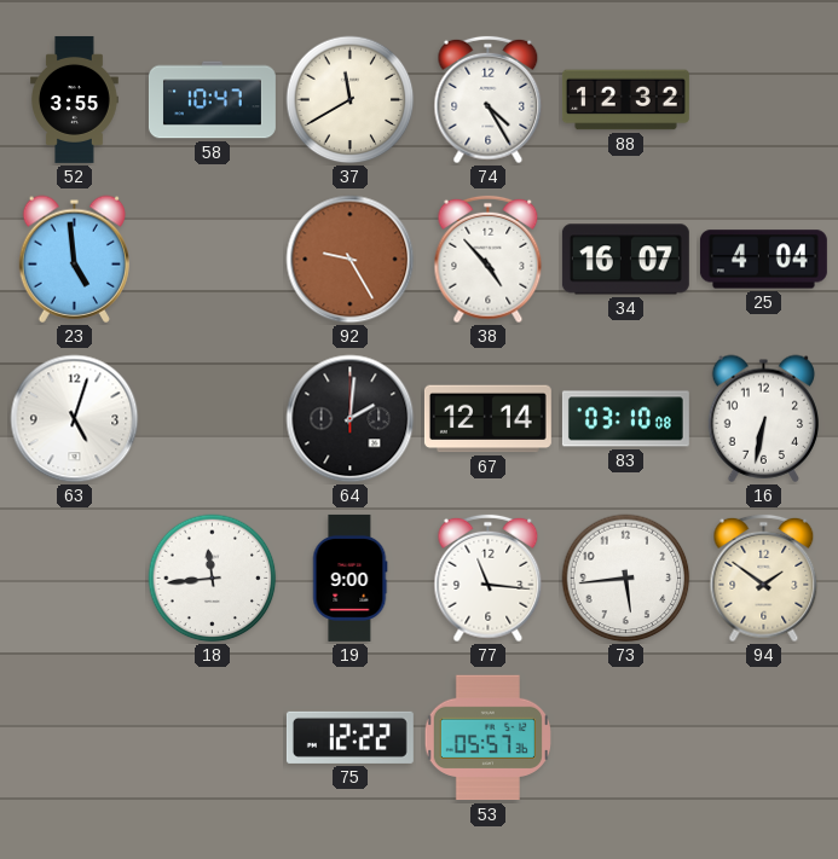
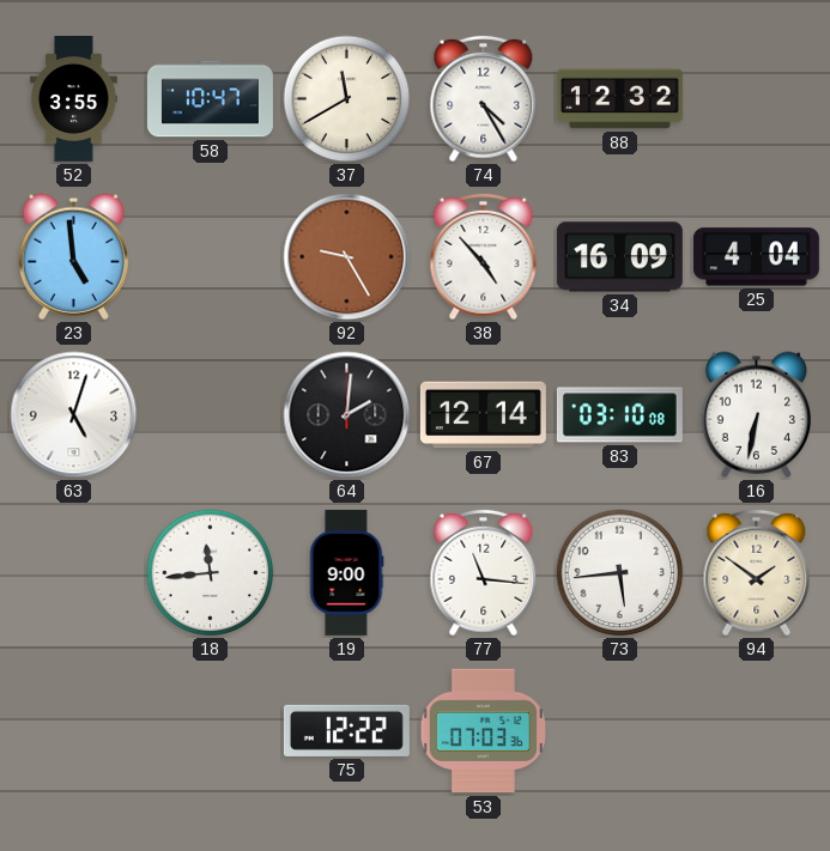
34: 16:07 -> 16:09
53: 05:57 -> 07:03
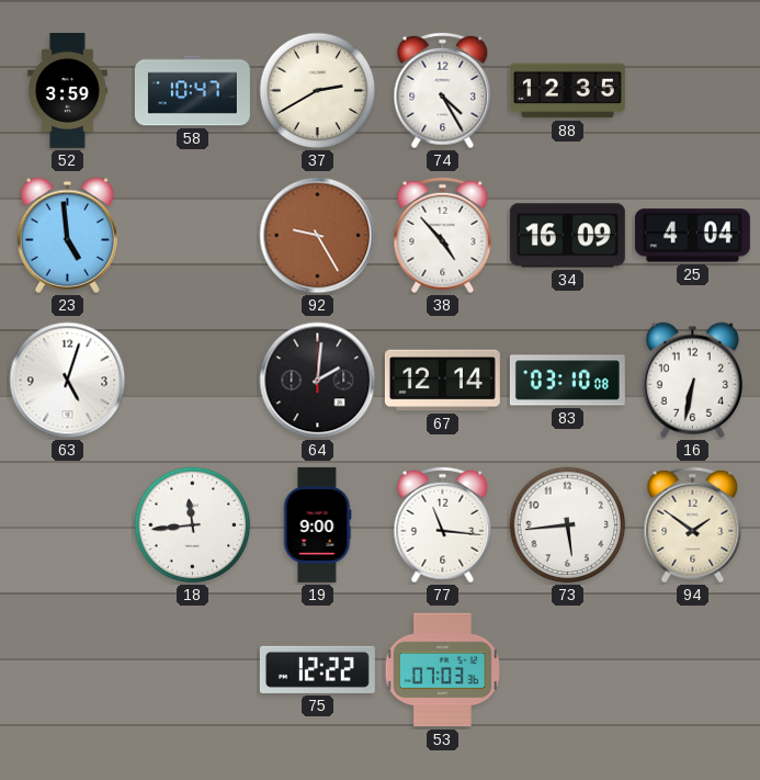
52: 3:55 -> 3:59
37: 11:40 -> 2:40
88: 12:32 -> 12:35
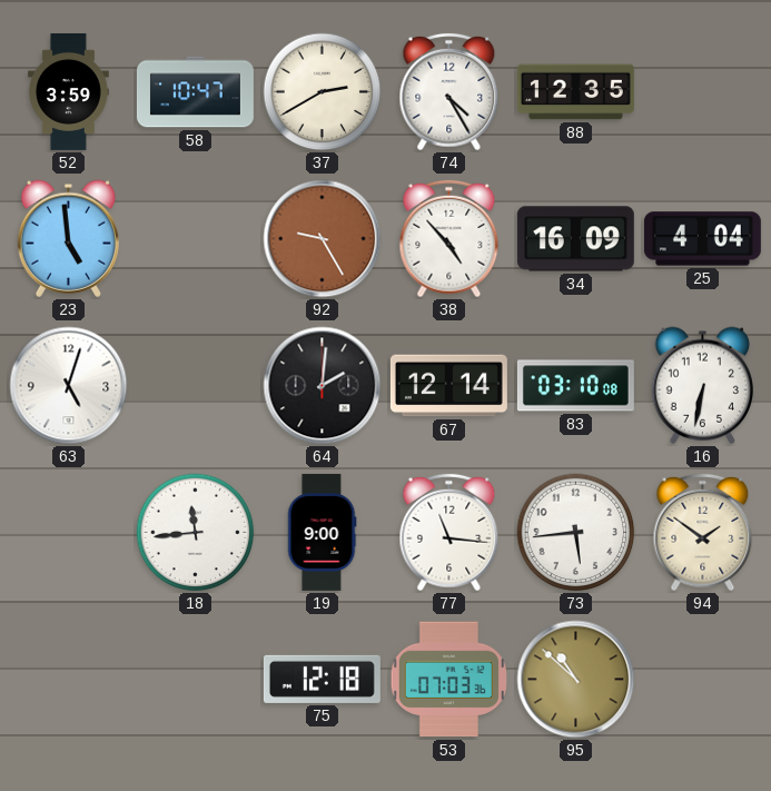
75: 12:22 -> 12:18
95: none -> 10:52
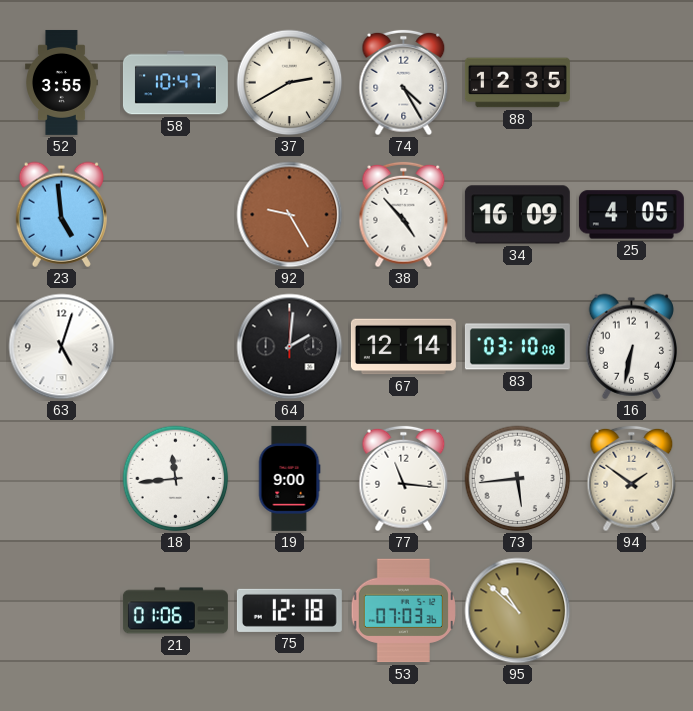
52: 3:59 -> 3:55
25: 4:04 -> 4:05
21: none -> 01:06
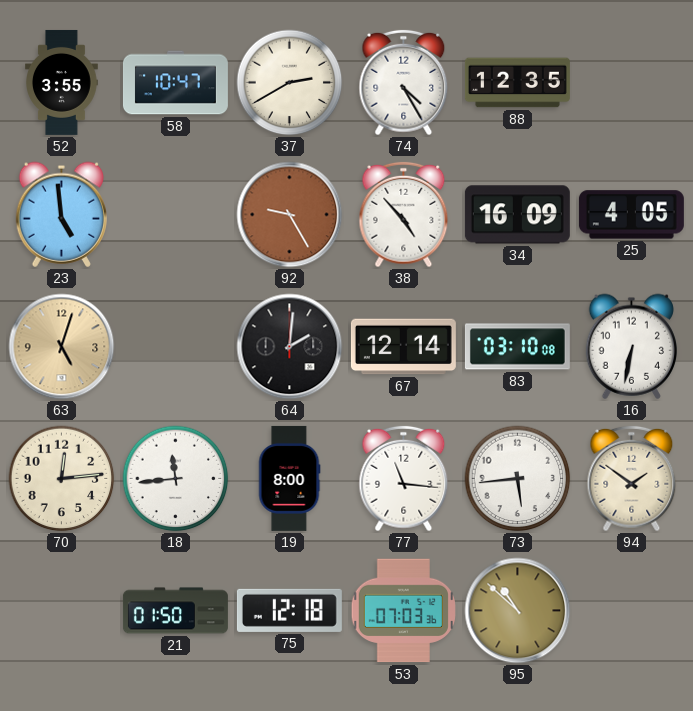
63 dial: white -> champagne
70: none -> 12:14
19: 9:00 -> 8:00
21: 01:06 -> 01:50
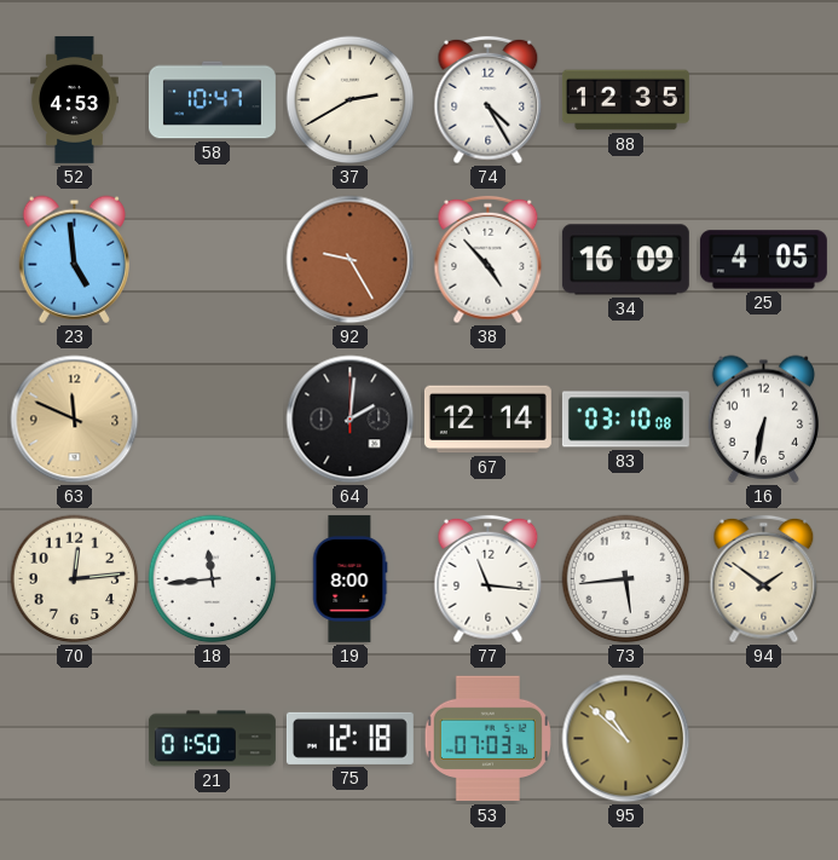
52: 3:55 -> 4:53
63: 5:03 -> 11:49
